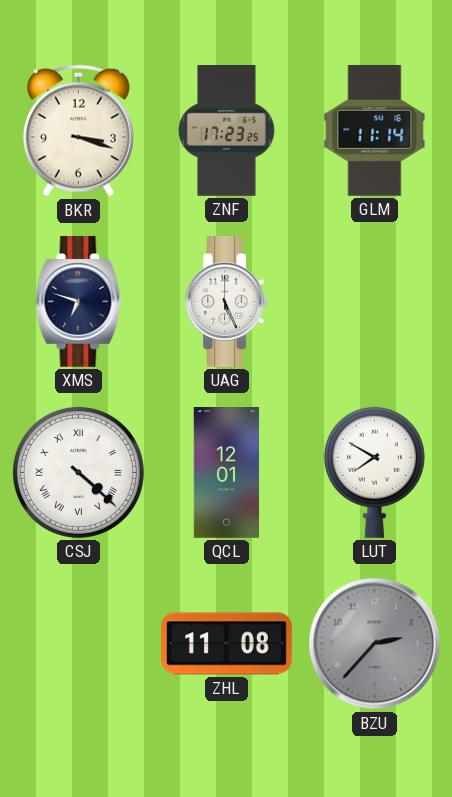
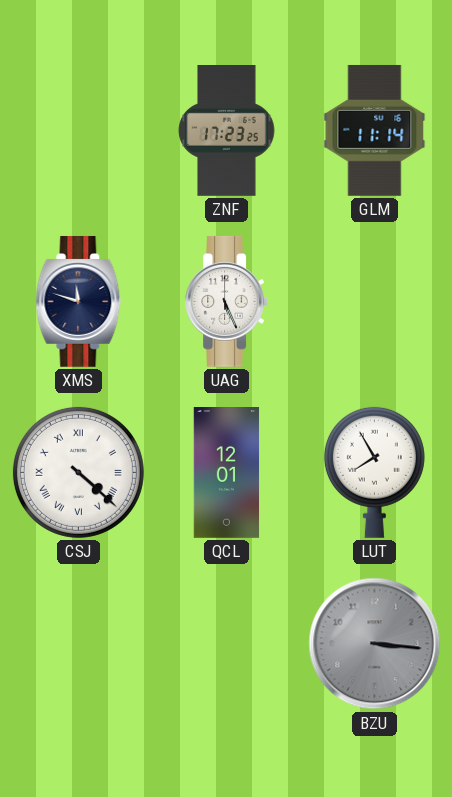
BKR: 3:18 -> none
XMS: 6:48 -> 11:48
LUT: 7:50 -> 7:55
ZHL: 11:08 -> none
BZU: 2:37 -> 3:16
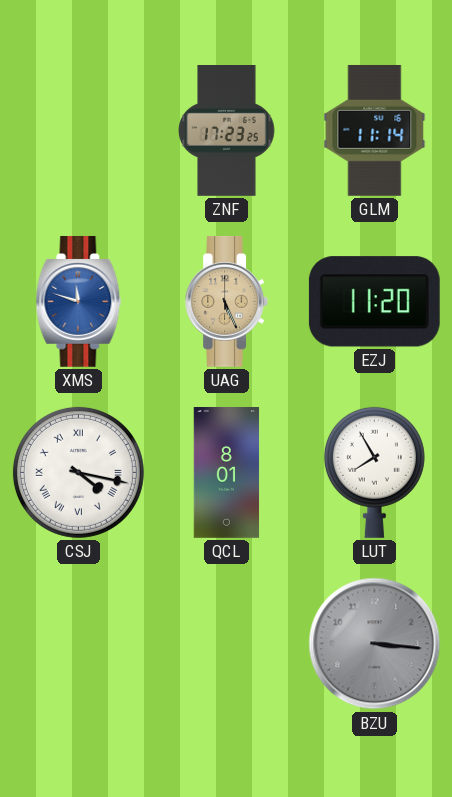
XMS dial: navy -> blue
UAG dial: white -> champagne
EZJ: none -> 11:20
CSJ: 4:22 -> 4:17
QCL: 12:01 -> 8:01
